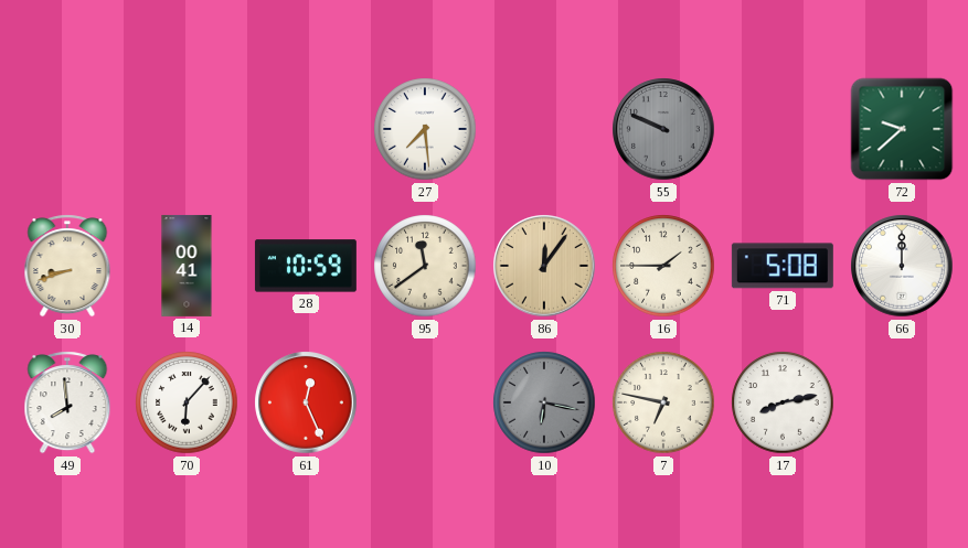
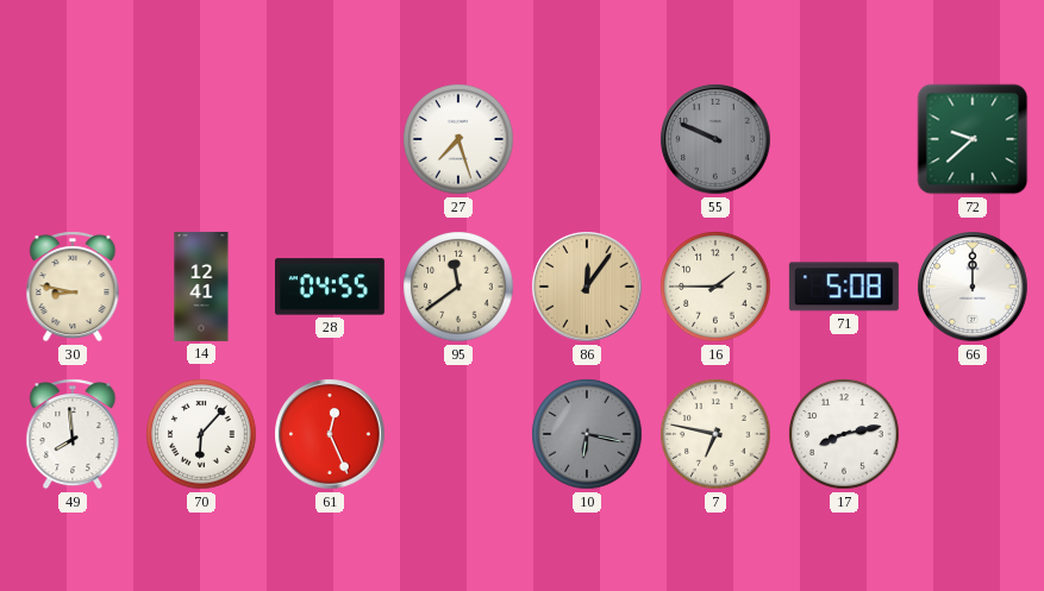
27: 7:29 -> 7:27
30: 8:42 -> 8:47
14: 00:41 -> 12:41
28: 10:59 -> 04:55
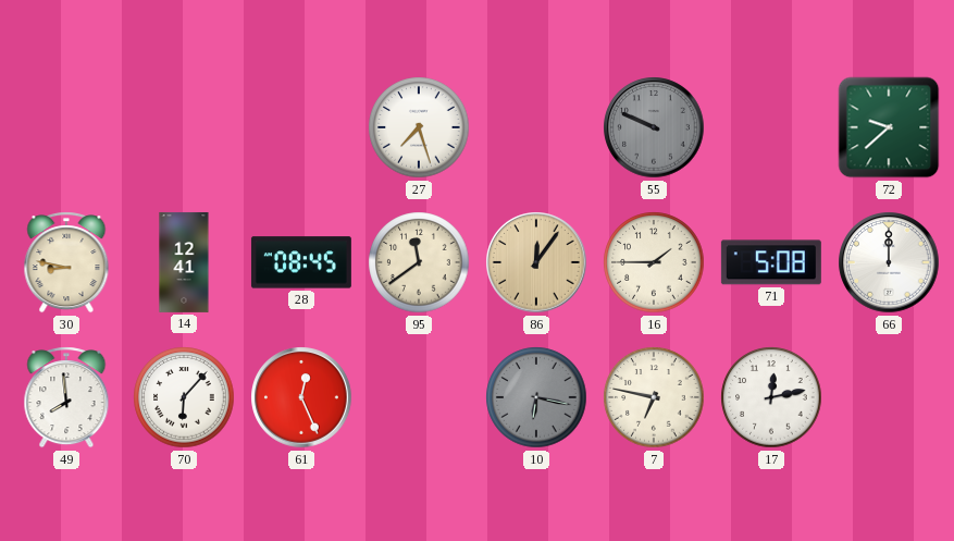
28: 04:55 -> 08:45
17: 8:13 -> 12:13
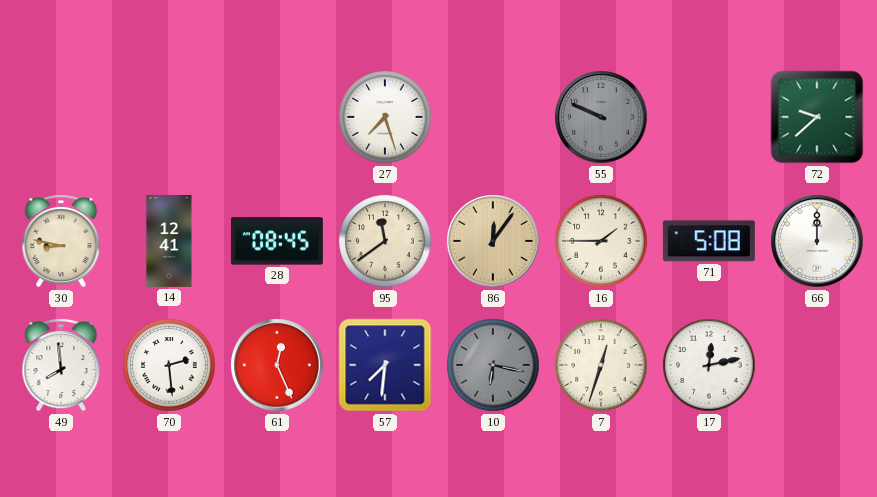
70: 6:07 -> 2:29
57: none -> 7:31
7: 6:47 -> 12:33
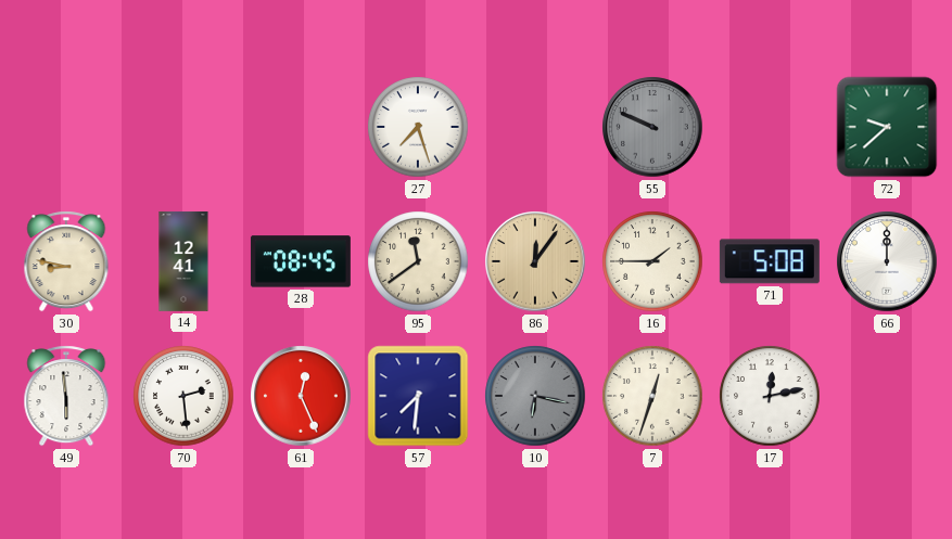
49: 7:59 -> 5:59
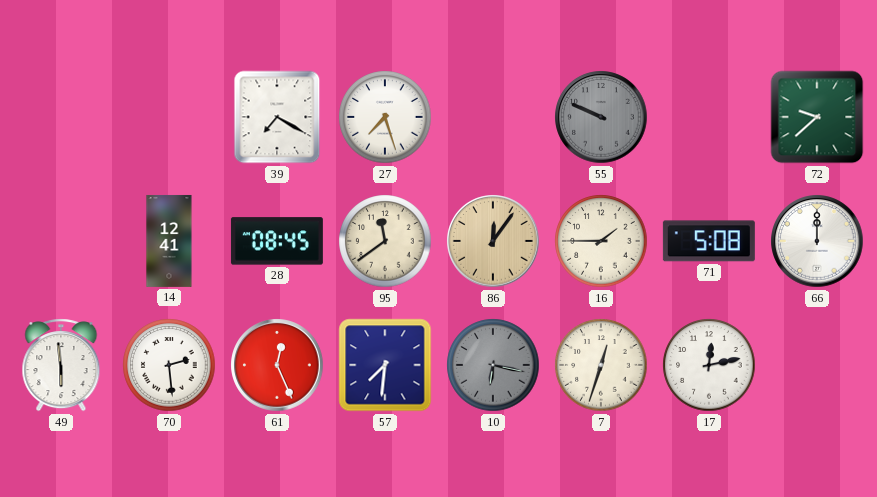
39: none -> 7:20
30: 8:47 -> none
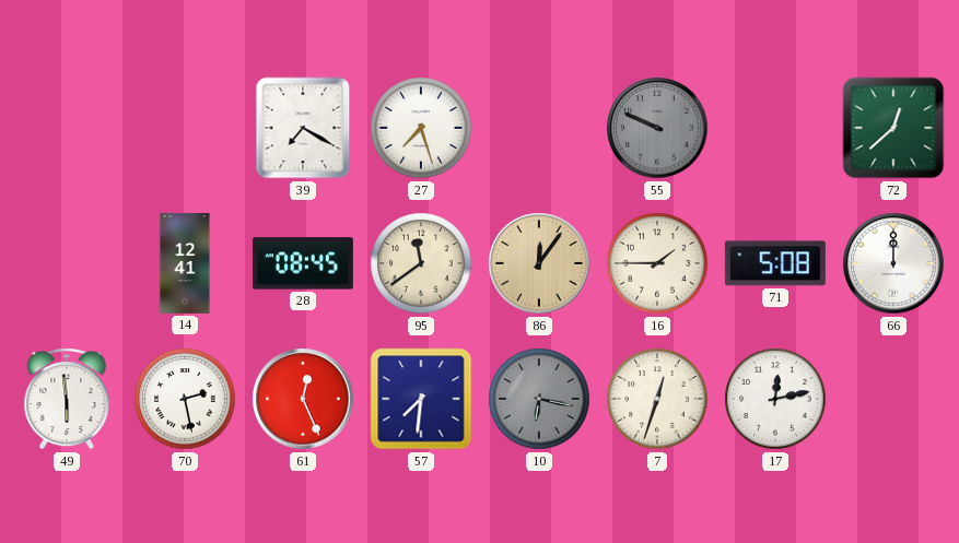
72: 9:38 -> 12:38
70: 2:29 -> 2:28
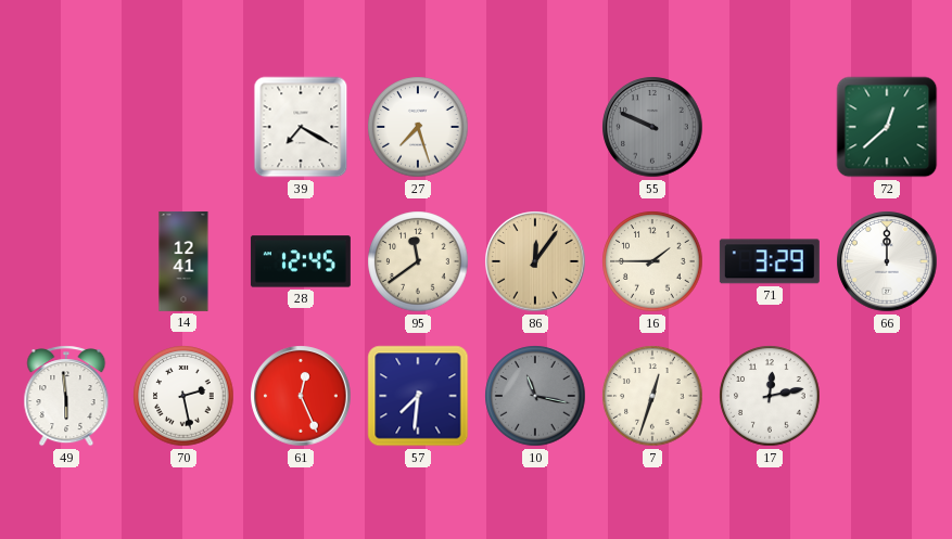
28: 08:45 -> 12:45
71: 5:08 -> 3:29
10: 6:17 -> 11:17
